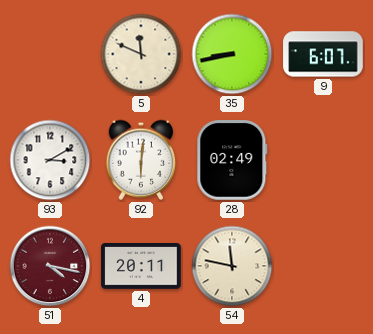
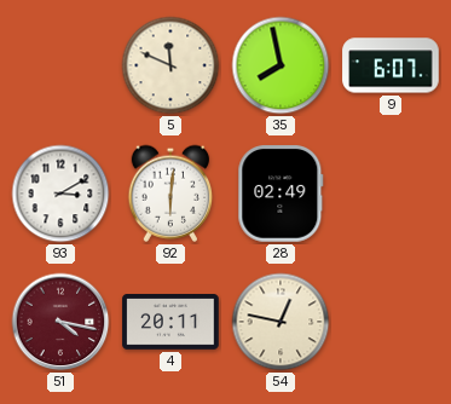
35: 8:43 -> 7:58
54: 11:47 -> 12:47
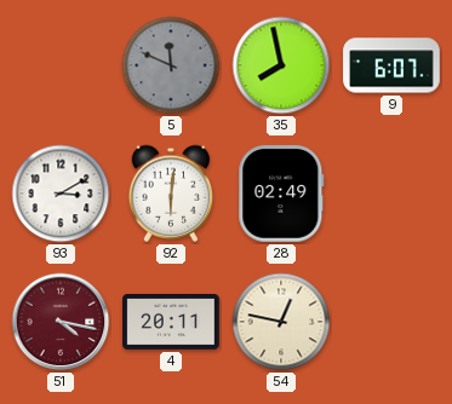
5 dial: cream -> grey
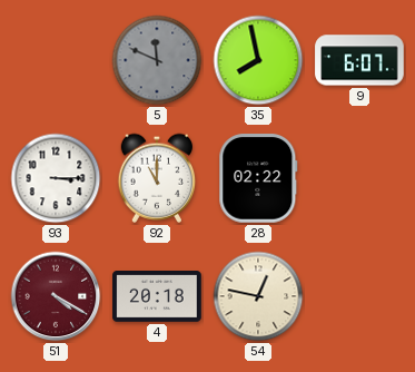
93: 3:10 -> 3:15
92: 6:01 -> 11:00
28: 02:49 -> 02:22
51: 4:17 -> 4:20
4: 20:11 -> 20:18
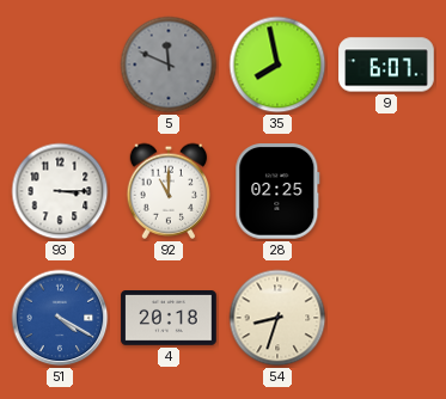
28: 02:22 -> 02:25
51 dial: burgundy -> blue
54: 12:47 -> 8:33
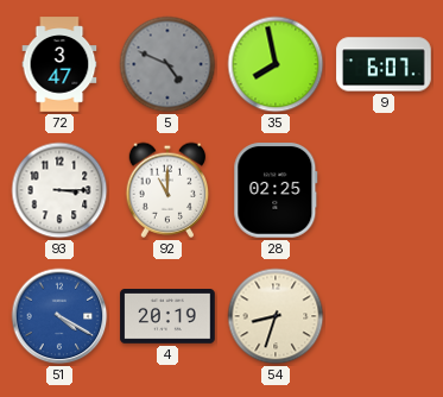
72: none -> 3:47
5: 11:49 -> 4:49
4: 20:18 -> 20:19
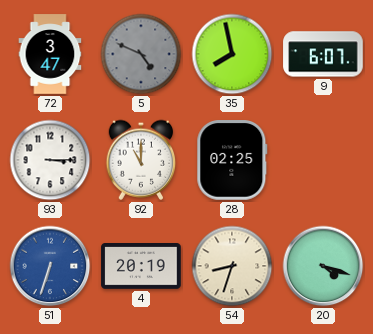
51: 4:20 -> 6:33
20: none -> 4:18
